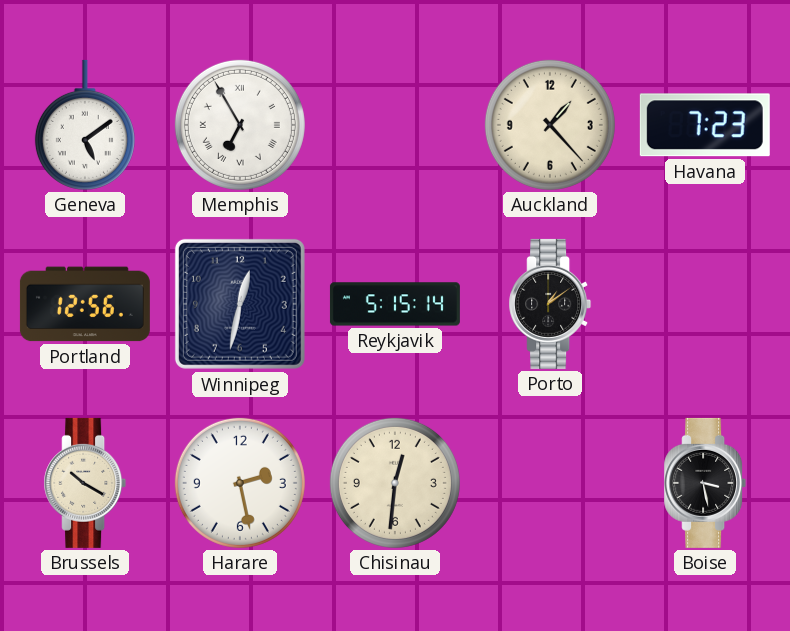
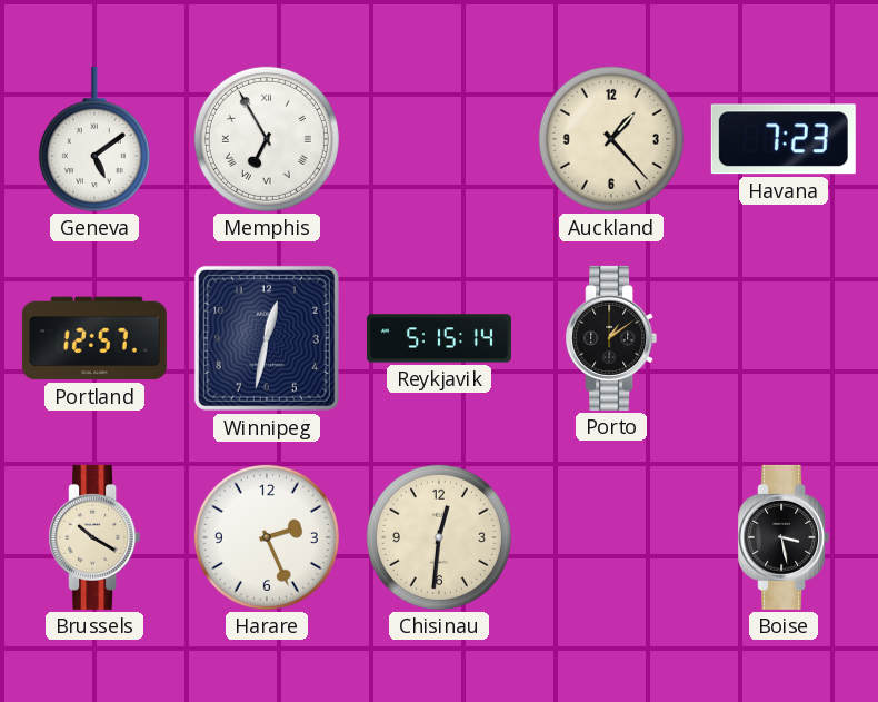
Portland: 12:56 -> 12:57
Harare: 2:28 -> 2:26
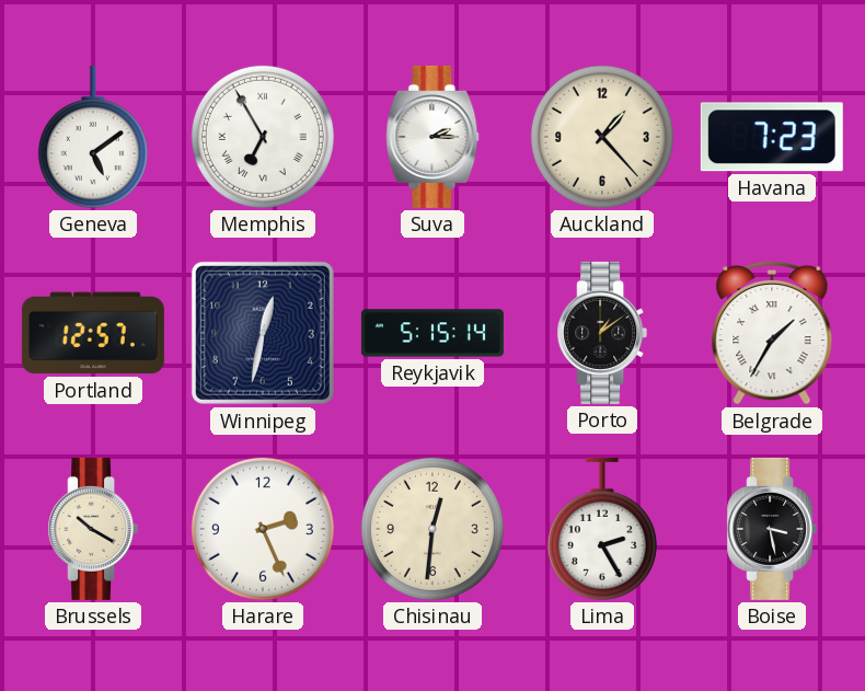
Suva: none -> 2:15
Belgrade: none -> 1:35
Lima: none -> 2:25
